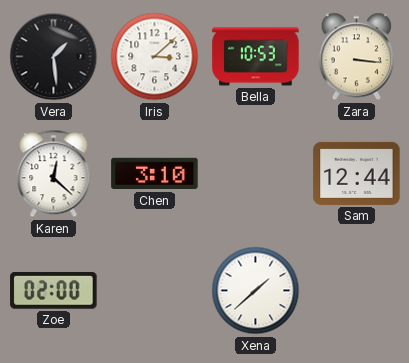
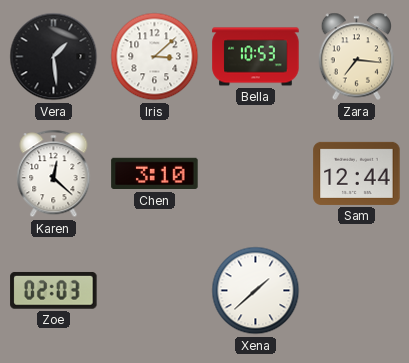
Zara: 3:16 -> 7:16
Zoe: 02:00 -> 02:03
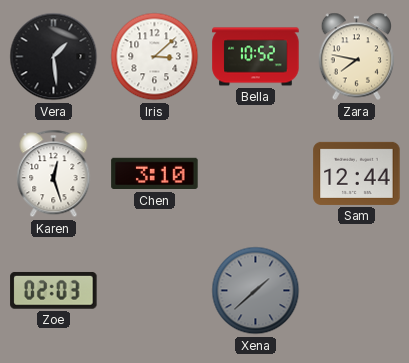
Bella: 10:53 -> 10:52
Zara: 7:16 -> 7:47
Karen: 12:22 -> 12:27
Xena dial: white -> grey
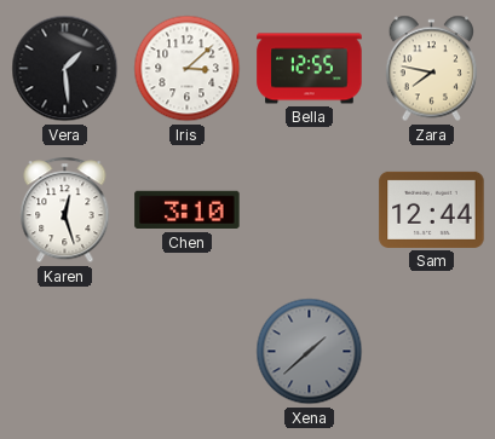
Bella: 10:52 -> 12:55
Zoe: 02:03 -> none
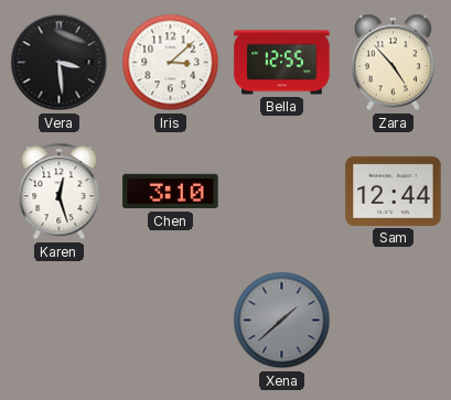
Vera: 1:29 -> 3:29
Zara: 7:47 -> 4:53
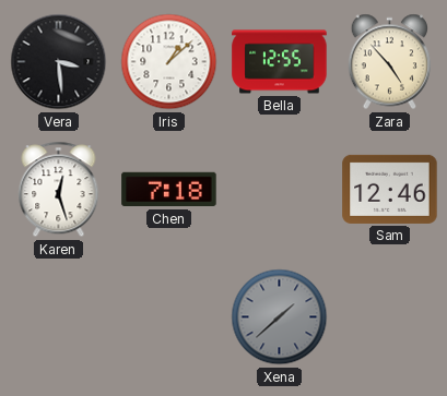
Iris: 3:08 -> 1:08
Chen: 3:10 -> 7:18
Sam: 12:44 -> 12:46
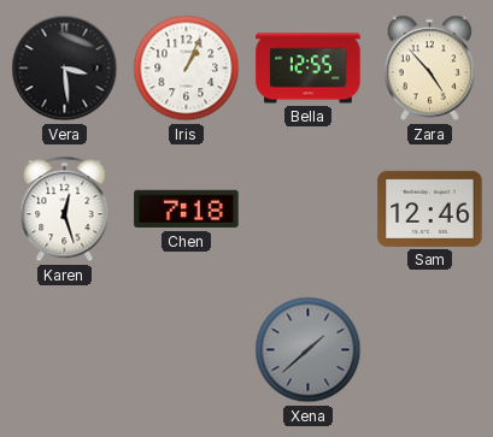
Iris: 1:08 -> 1:04
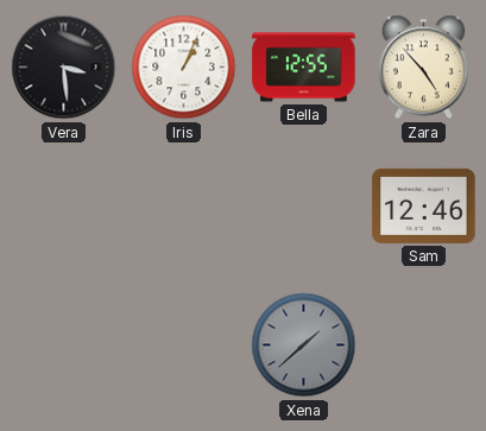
Karen: 12:27 -> none
Chen: 7:18 -> none
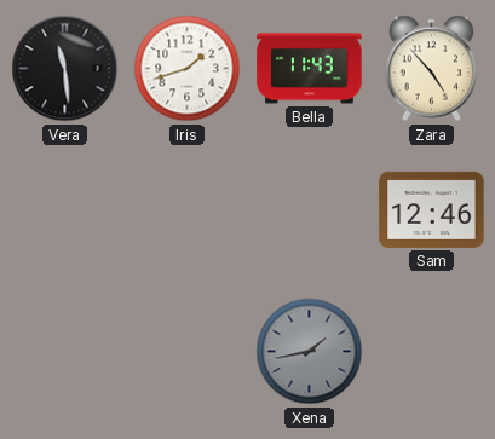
Vera: 3:29 -> 11:29
Iris: 1:04 -> 1:42
Bella: 12:55 -> 11:43
Xena: 1:38 -> 1:43
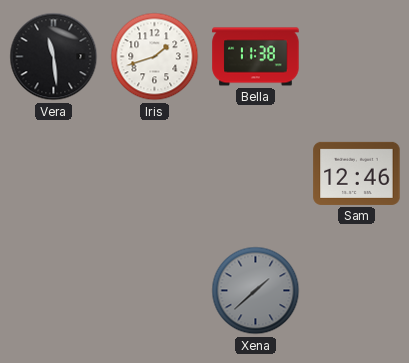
Bella: 11:43 -> 11:38
Zara: 4:53 -> none
Xena: 1:43 -> 1:38
